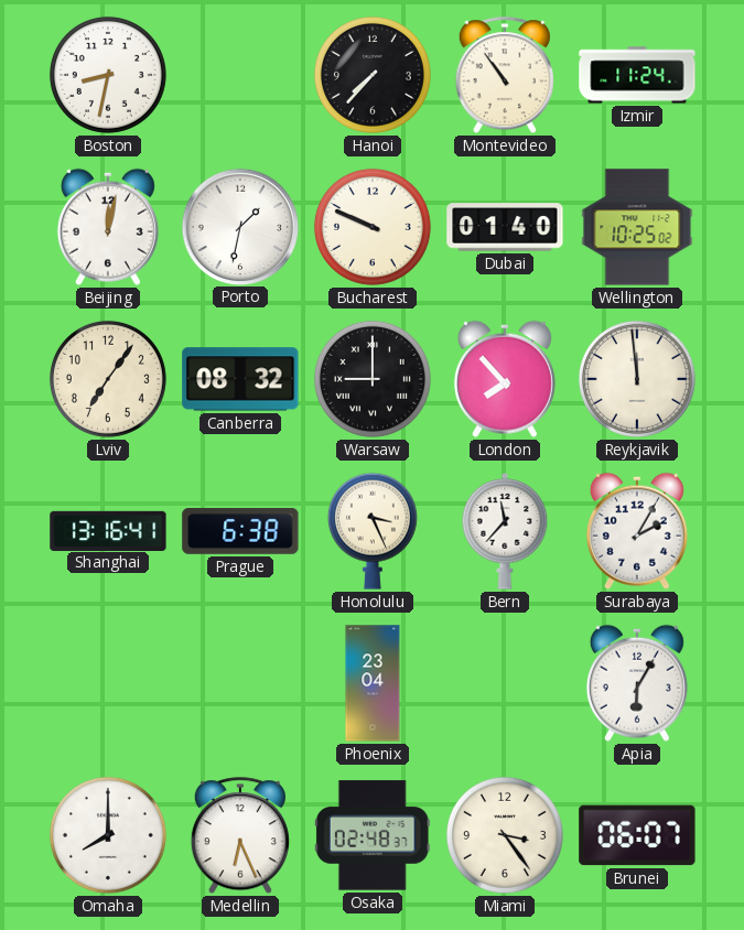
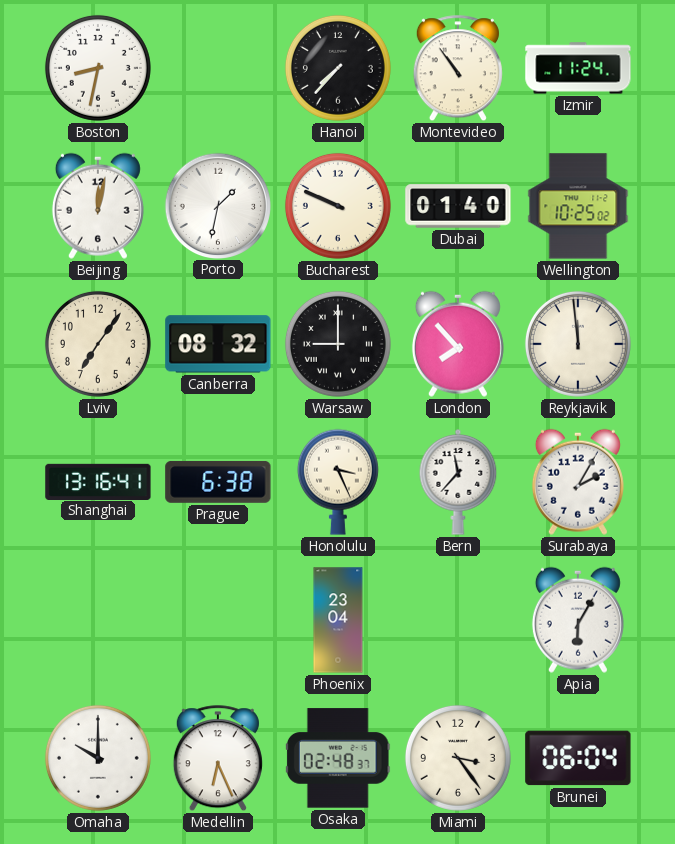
Omaha: 8:00 -> 10:00
Brunei: 06:07 -> 06:04
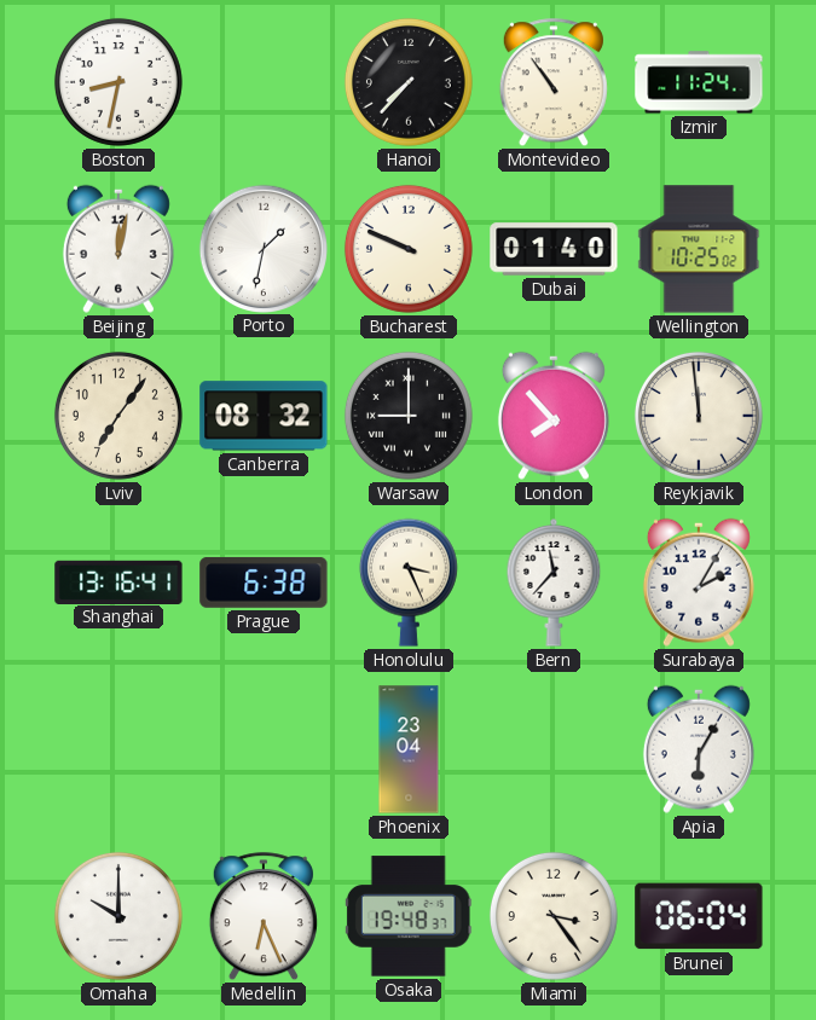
Osaka: 02:48 -> 19:48
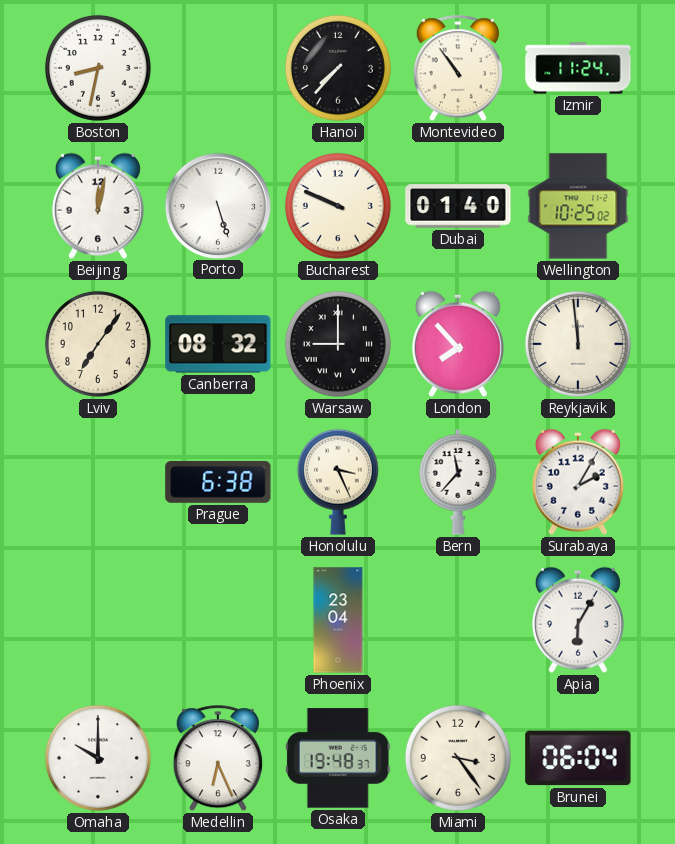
Porto: 1:32 -> 5:27
Shanghai: 13:16 -> none
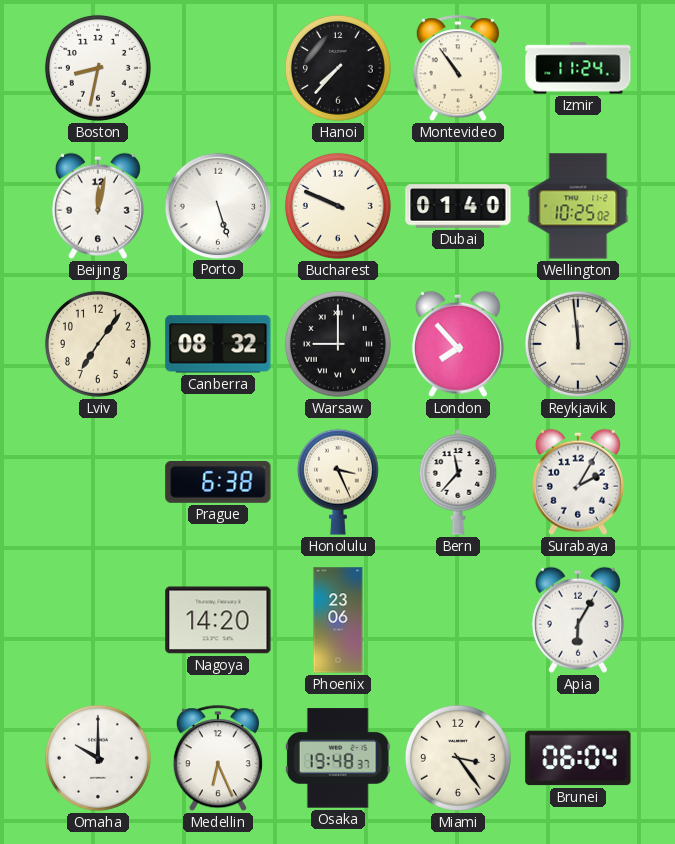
Nagoya: none -> 14:20
Phoenix: 23:04 -> 23:06
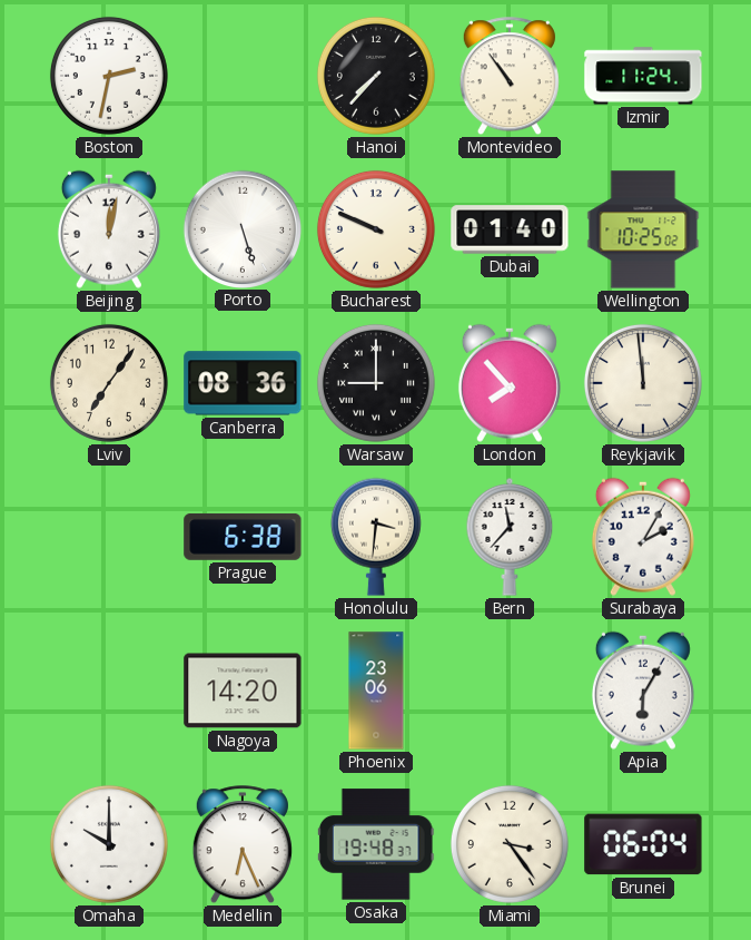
Boston: 8:32 -> 2:32
Canberra: 08:32 -> 08:36
Honolulu: 3:26 -> 3:31
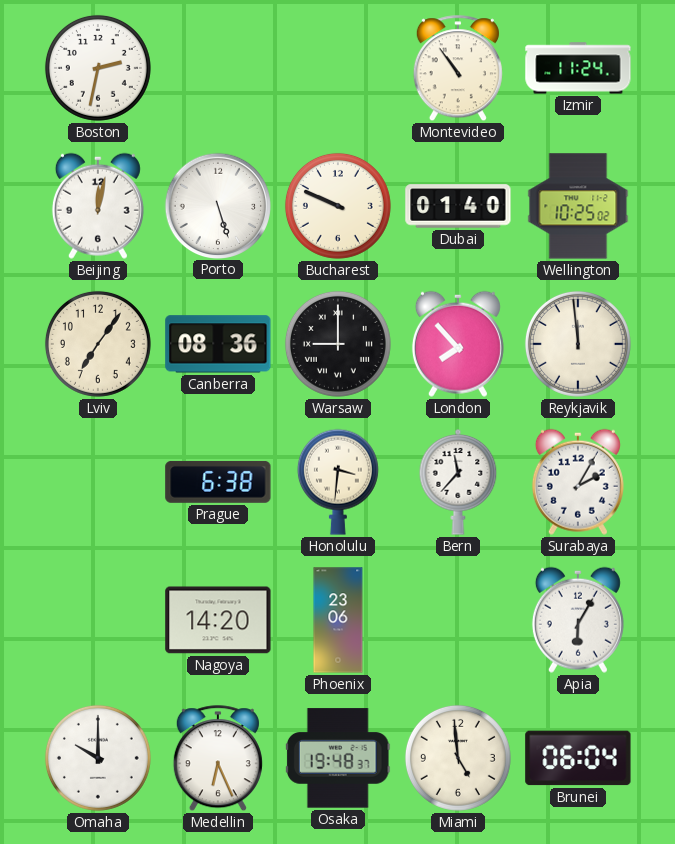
Hanoi: 7:37 -> none
Miami: 3:24 -> 4:59
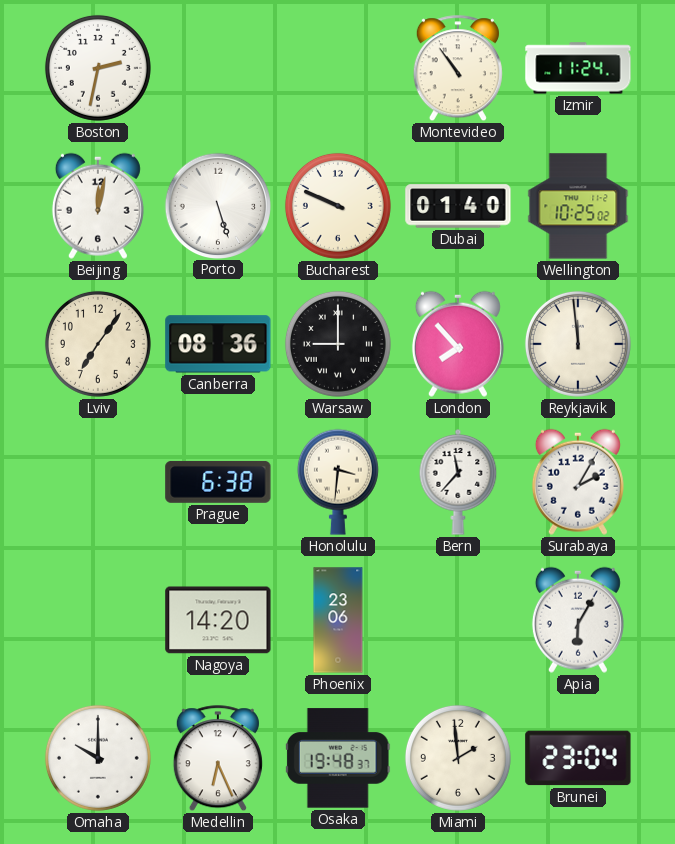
Miami: 4:59 -> 1:59
Brunei: 06:04 -> 23:04
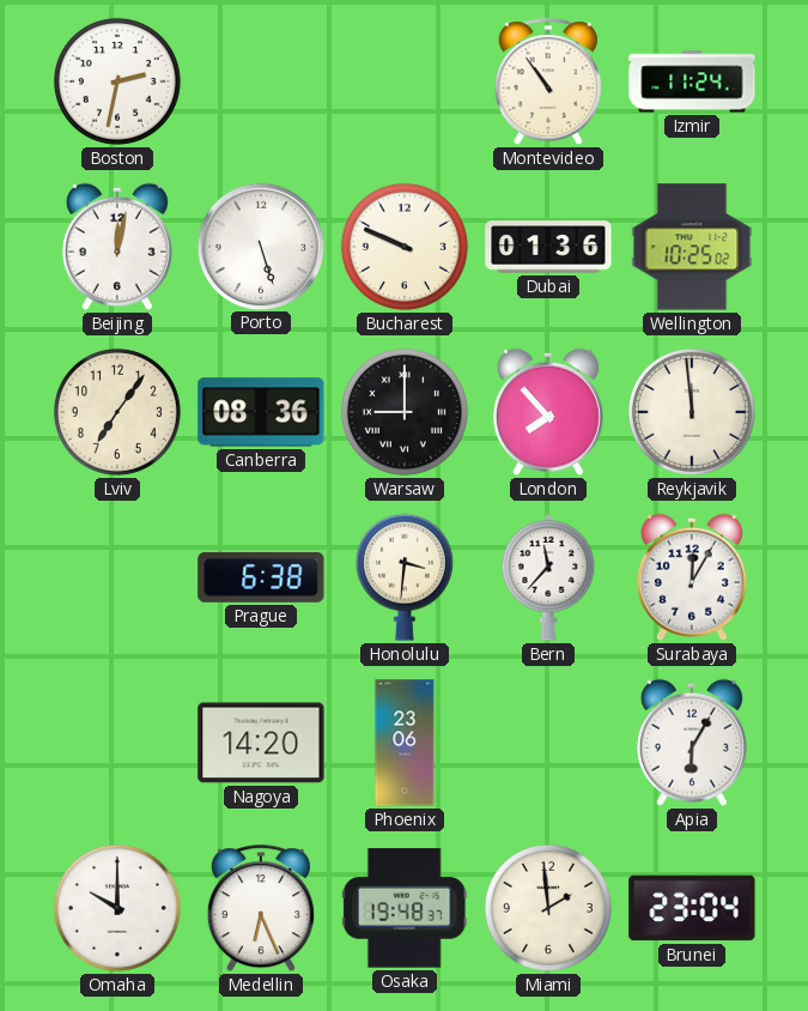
Dubai: 01:40 -> 01:36
Surabaya: 2:05 -> 12:05
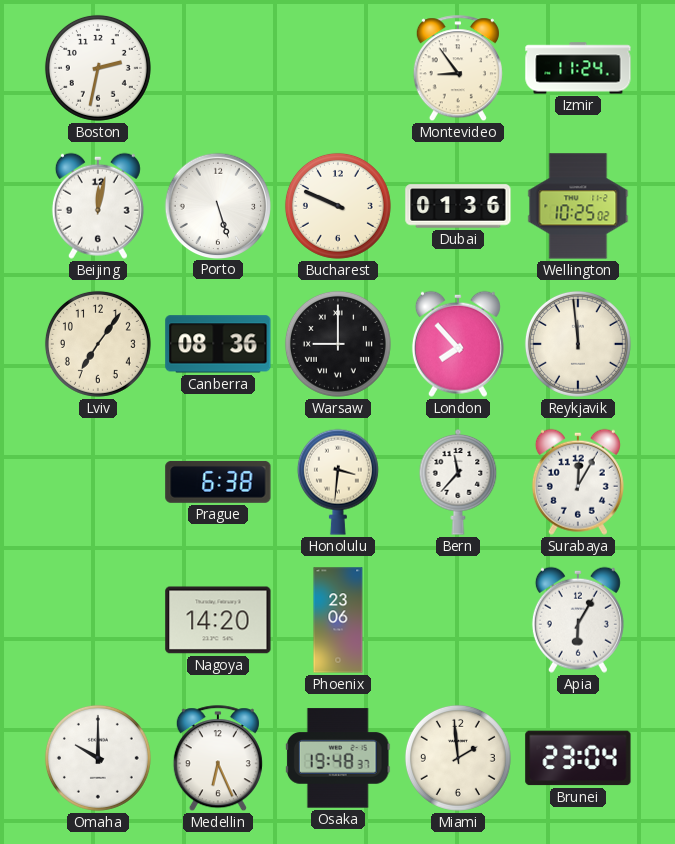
Montevideo: 10:54 -> 8:54
